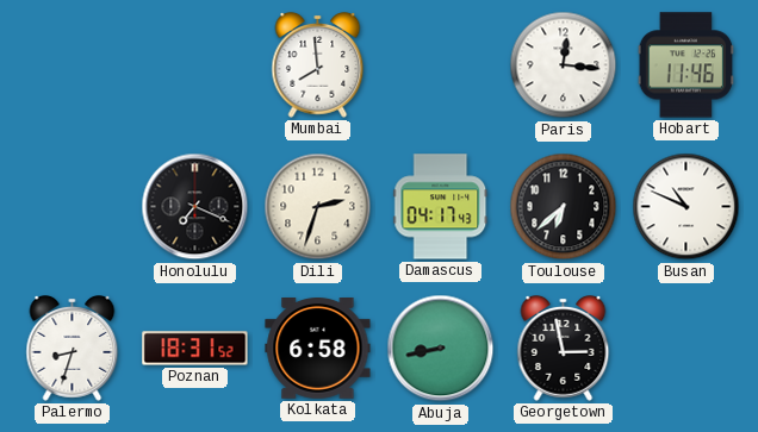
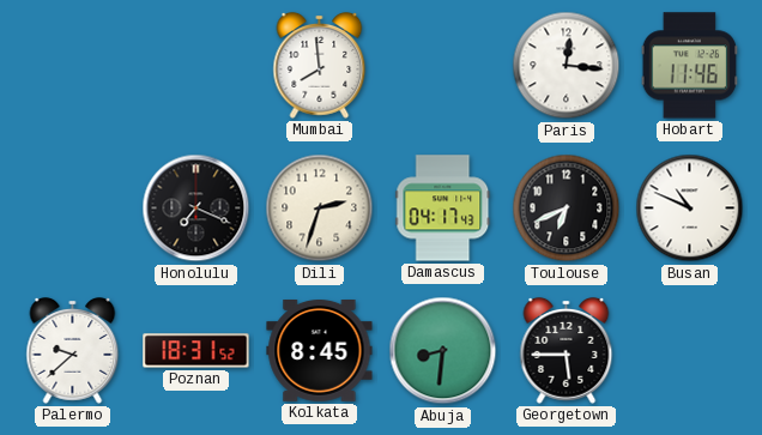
Toulouse: 6:38 -> 6:41
Palermo: 8:33 -> 9:38
Kolkata: 6:58 -> 8:45
Abuja: 8:43 -> 8:31
Georgetown: 2:58 -> 5:45
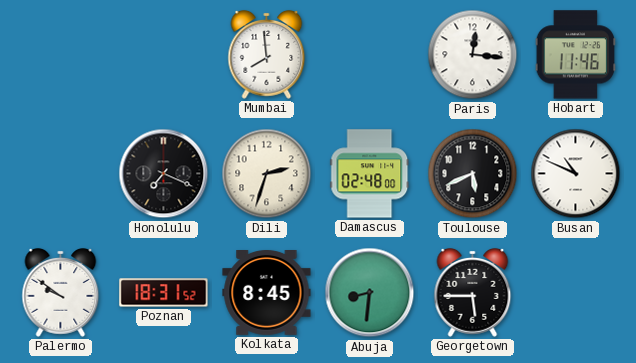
Damascus: 04:17 -> 02:48
Toulouse: 6:41 -> 5:41
Palermo: 9:38 -> 9:51
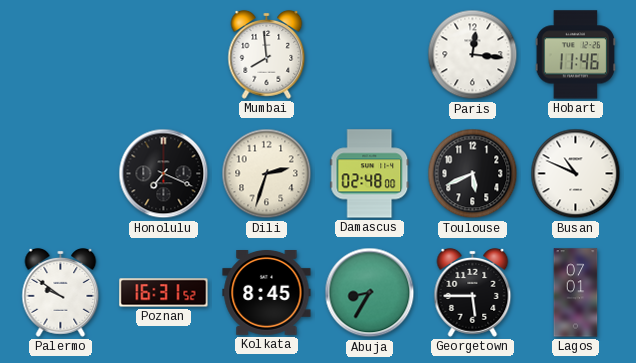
Poznan: 18:31 -> 16:31
Abuja: 8:31 -> 8:35
Lagos: none -> 07:01
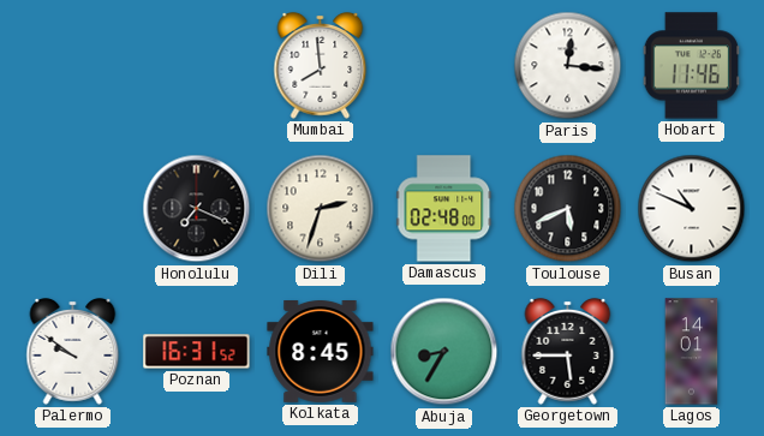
Lagos: 07:01 -> 14:01
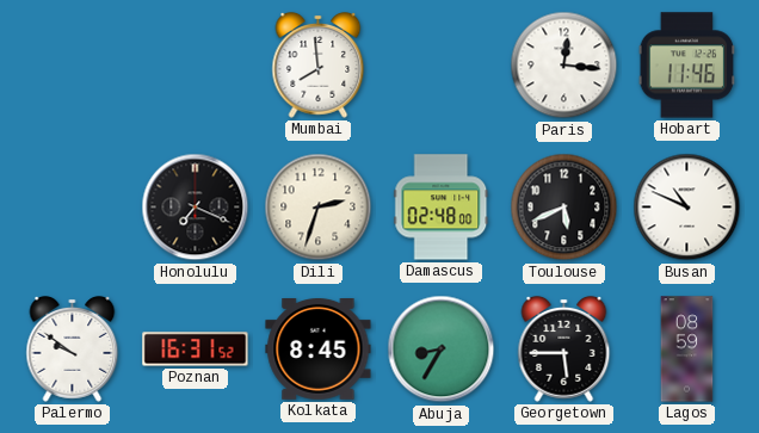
Lagos: 14:01 -> 08:59
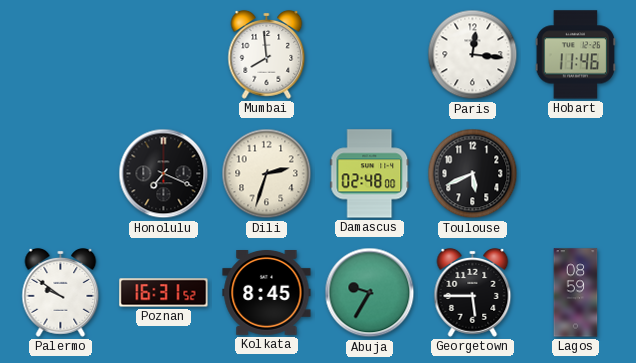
Busan: 10:49 -> none
Abuja: 8:35 -> 9:35
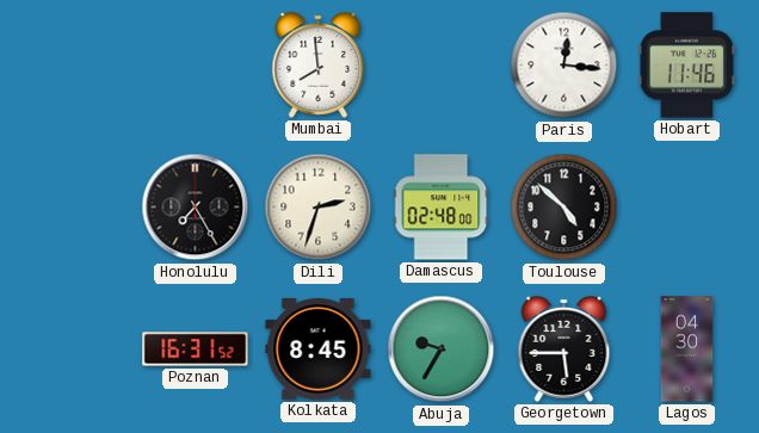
Honolulu: 7:19 -> 7:25
Toulouse: 5:41 -> 4:52
Palermo: 9:51 -> none
Lagos: 08:59 -> 04:30
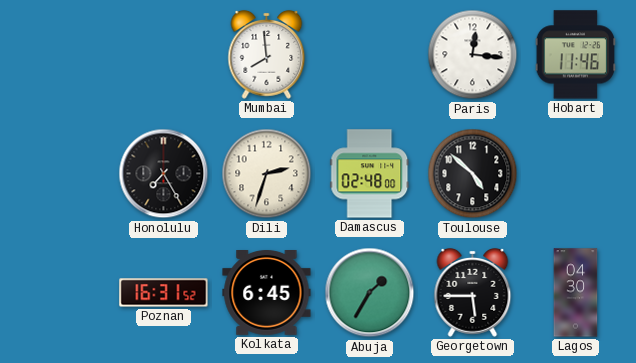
Kolkata: 8:45 -> 6:45
Abuja: 9:35 -> 1:35
